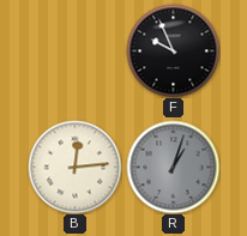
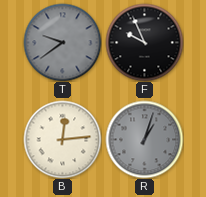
T: none -> 9:39
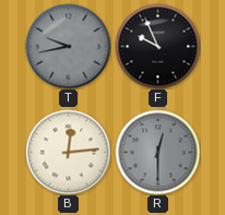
T: 9:39 -> 9:43
R: 1:03 -> 12:30
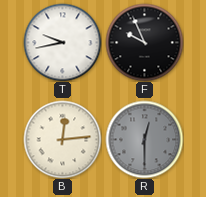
T dial: grey -> white
